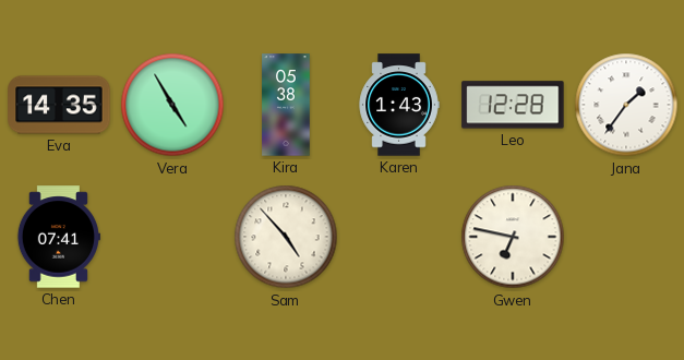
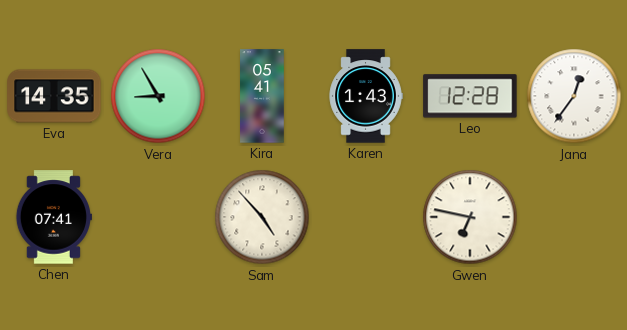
Vera: 4:55 -> 8:55
Kira: 05:38 -> 05:41
Jana: 1:36 -> 12:36
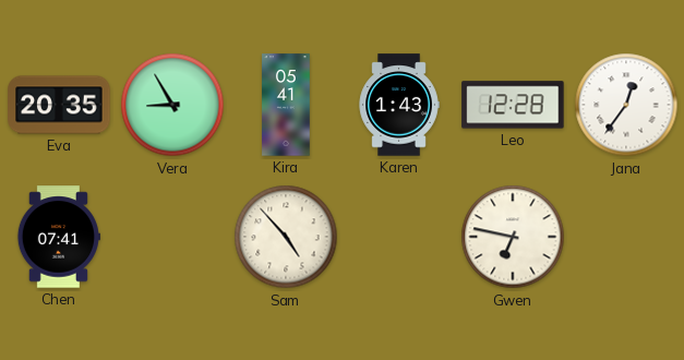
Eva: 14:35 -> 20:35
